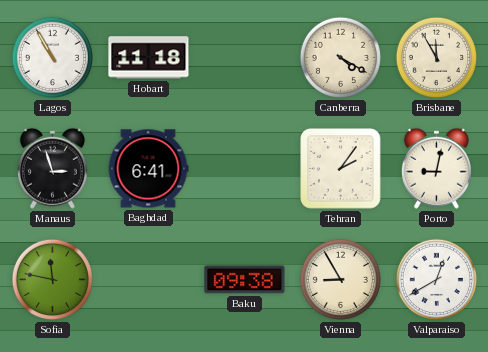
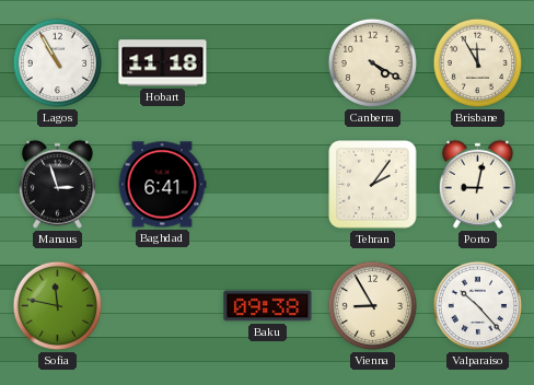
Valparaiso: 12:40 -> 10:23
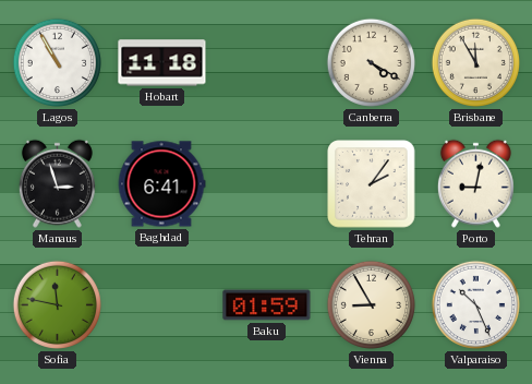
Baku: 09:38 -> 01:59
Valparaiso: 10:23 -> 10:26
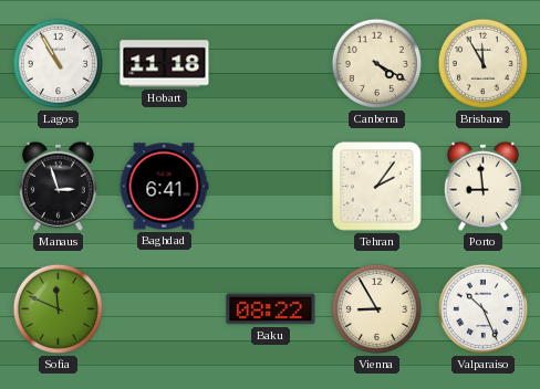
Porto: 9:02 -> 8:59
Sofia: 11:47 -> 11:49
Baku: 01:59 -> 08:22
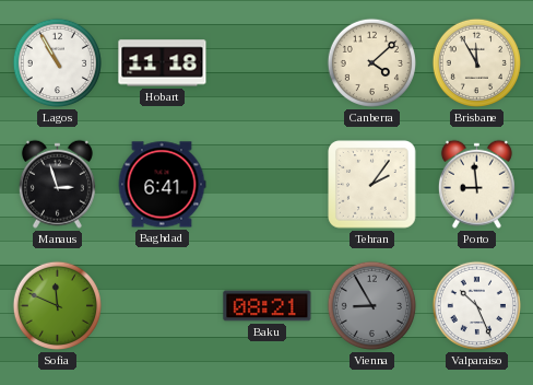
Canberra: 4:20 -> 4:08
Baku: 08:22 -> 08:21
Vienna dial: cream -> grey
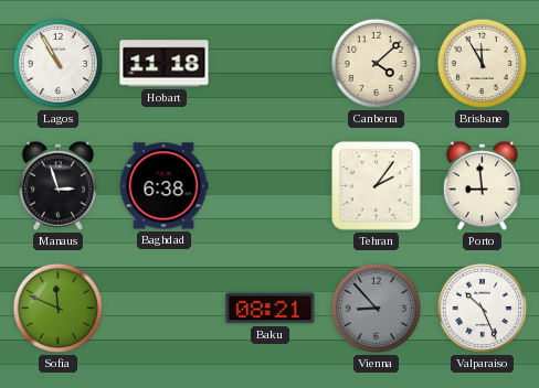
Baghdad: 6:41 -> 6:38
Vienna: 8:55 -> 8:53
